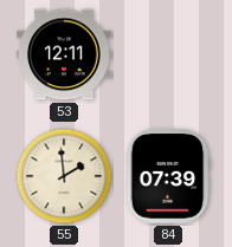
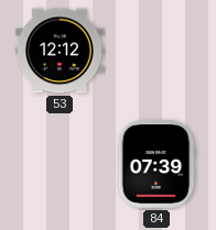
53: 12:11 -> 12:12
55: 1:59 -> none
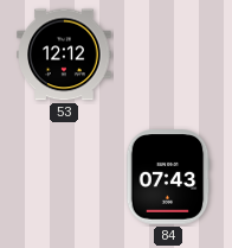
84: 07:39 -> 07:43
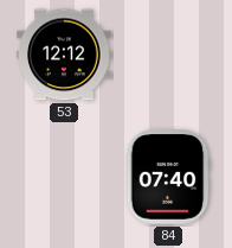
84: 07:43 -> 07:40
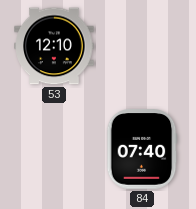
53: 12:12 -> 12:10
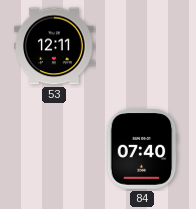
53: 12:10 -> 12:11
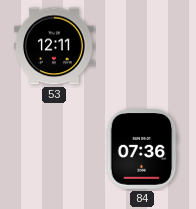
84: 07:40 -> 07:36
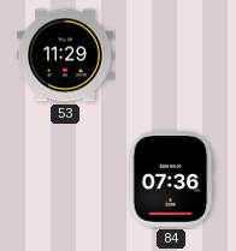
53: 12:11 -> 11:29
